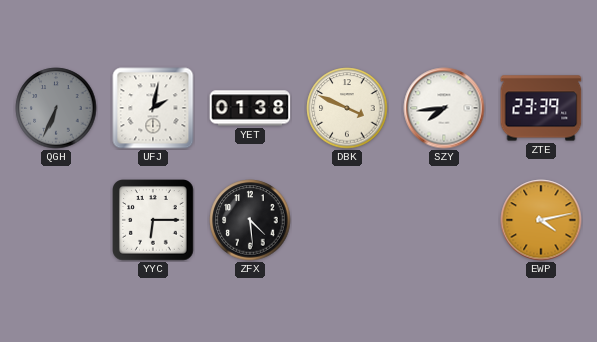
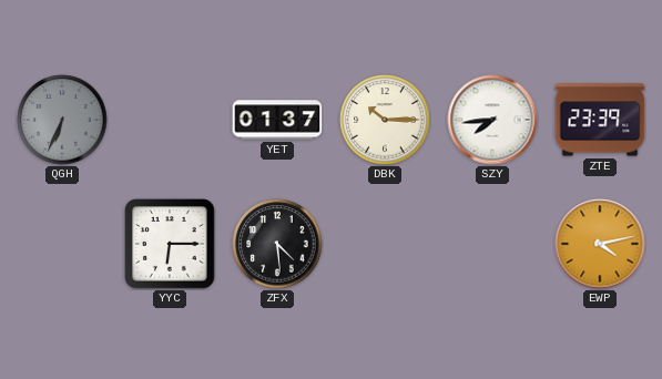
UFJ: 2:02 -> none
YET: 01:38 -> 01:37
DBK: 3:49 -> 10:15
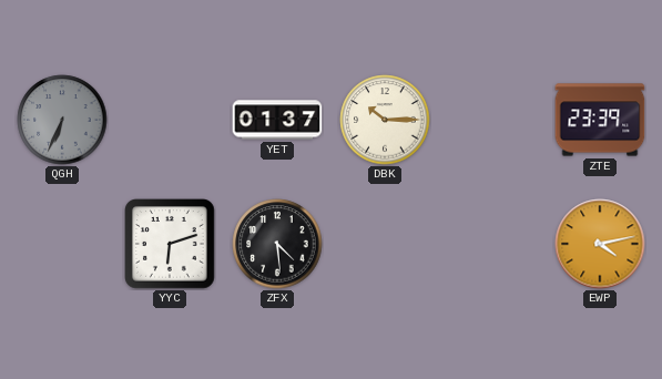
SZY: 7:44 -> none
YYC: 6:15 -> 6:12
